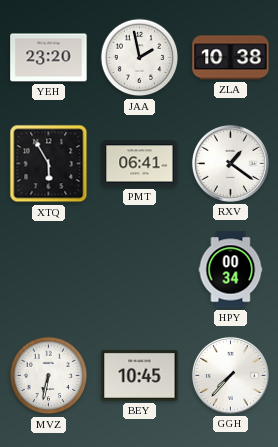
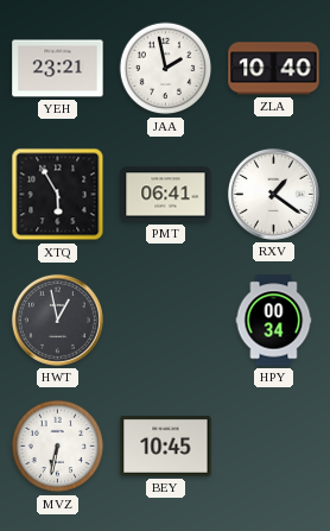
YEH: 23:20 -> 23:21
ZLA: 10:38 -> 10:40
HWT: none -> 12:58
GGH: 7:37 -> none
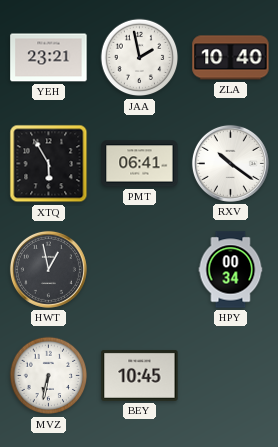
RXV: 1:21 -> 10:21
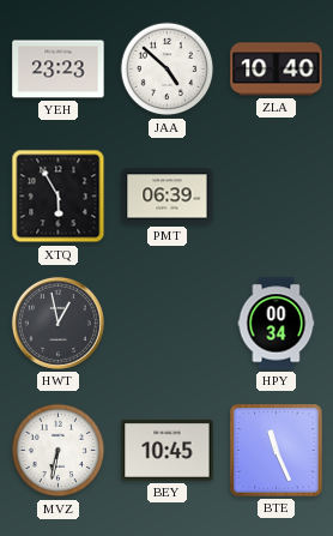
YEH: 23:21 -> 23:23
JAA: 1:58 -> 4:52
PMT: 06:41 -> 06:39
RXV: 10:21 -> none
BTE: none -> 11:26
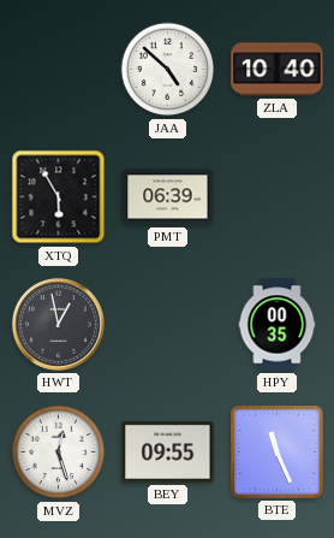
YEH: 23:23 -> none
HPY: 00:34 -> 00:35
MVZ: 6:32 -> 12:27
BEY: 10:45 -> 09:55
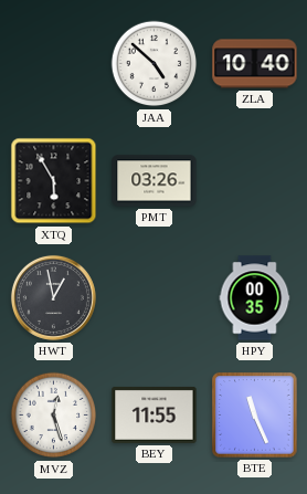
PMT: 06:39 -> 03:26
BEY: 09:55 -> 11:55
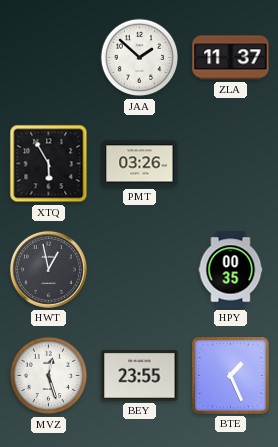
JAA: 4:52 -> 1:52
ZLA: 10:40 -> 11:37
BEY: 11:55 -> 23:55
BTE: 11:26 -> 1:26
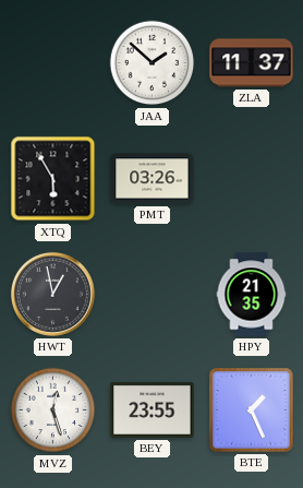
HPY: 00:35 -> 21:35
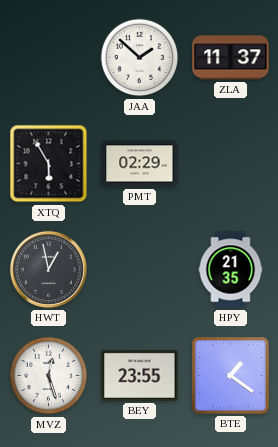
PMT: 03:26 -> 02:29
BTE: 1:26 -> 1:21
